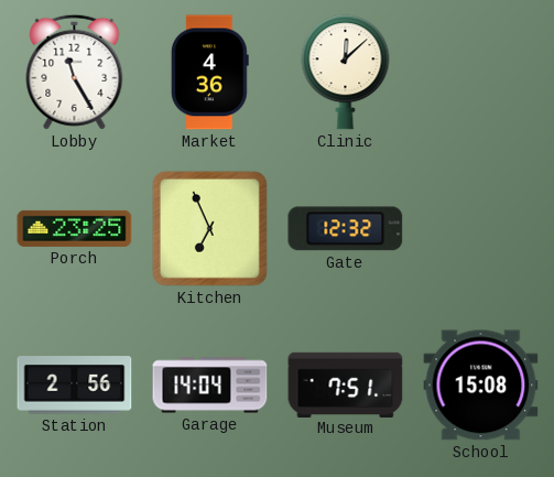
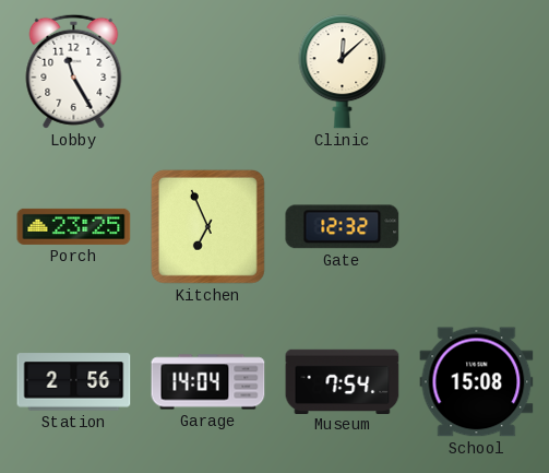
Market: 4:36 -> none
Museum: 7:51 -> 7:54
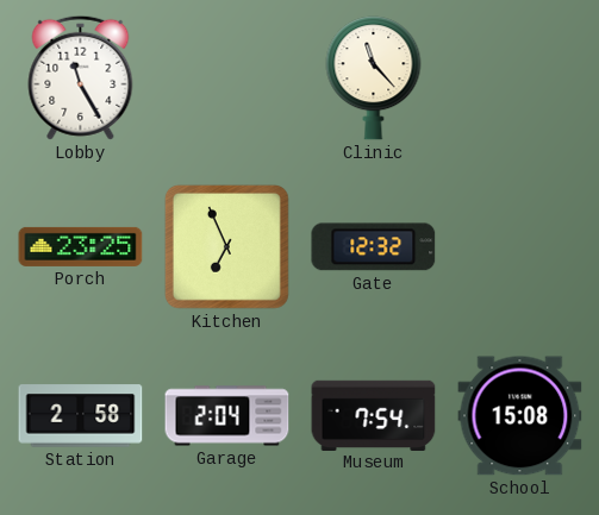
Clinic: 12:08 -> 11:23
Station: 2:56 -> 2:58
Garage: 14:04 -> 2:04
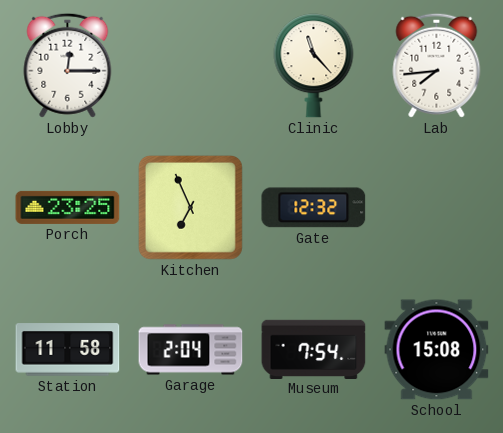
Lobby: 11:25 -> 12:15
Lab: none -> 7:44
Station: 2:58 -> 11:58
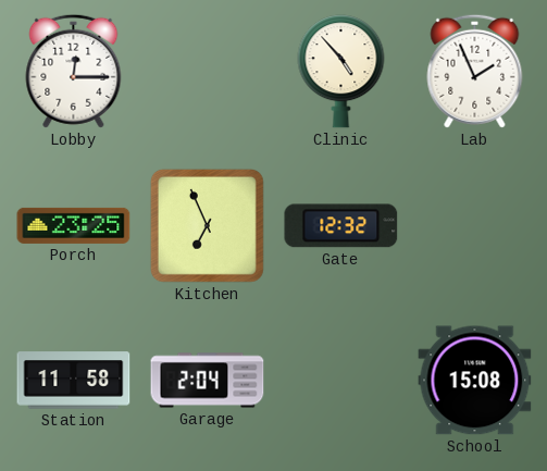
Clinic: 11:23 -> 4:53
Lab: 7:44 -> 1:56
Museum: 7:54 -> none
